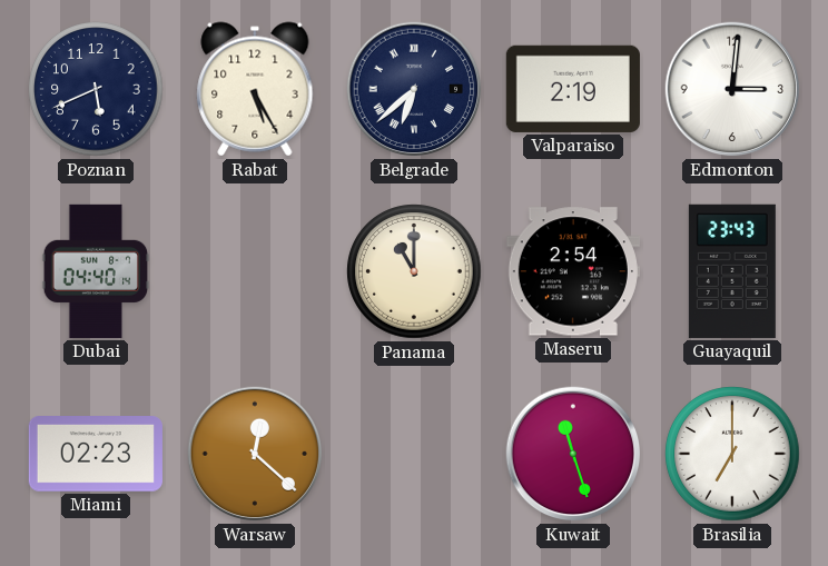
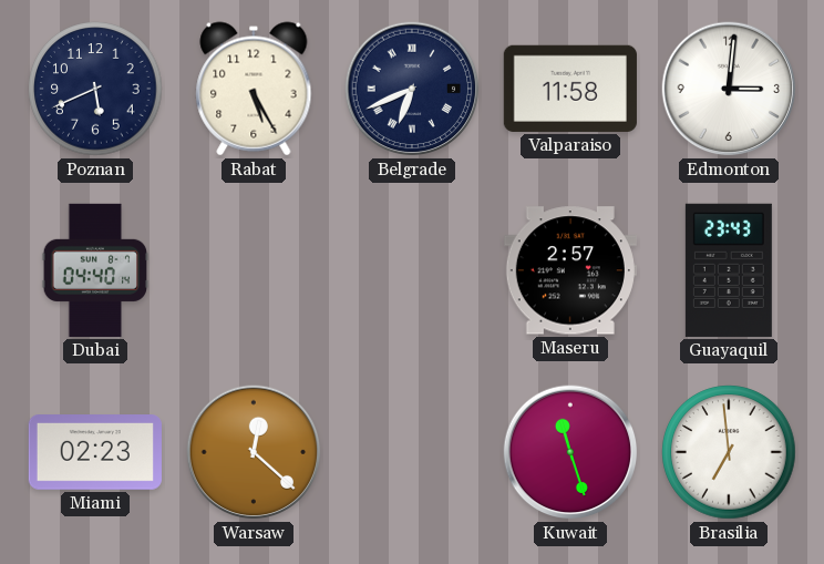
Belgrade: 6:38 -> 6:41
Valparaiso: 2:19 -> 11:58
Panama: 11:00 -> none
Maseru: 2:54 -> 2:57
Brasilia: 7:00 -> 6:59
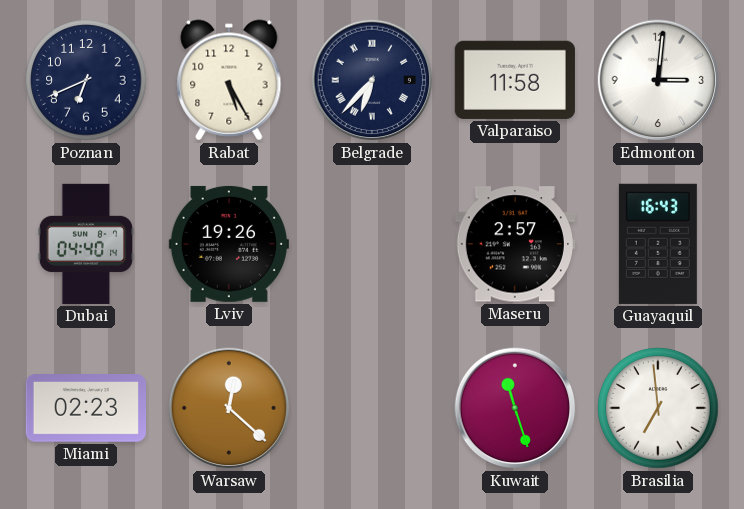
Poznan: 5:41 -> 6:41
Belgrade: 6:41 -> 6:37
Lviv: none -> 19:26
Guayaquil: 23:43 -> 16:43
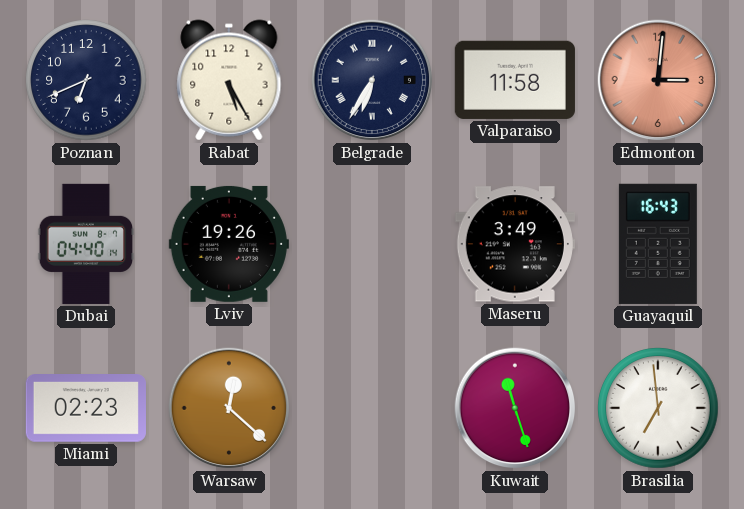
Belgrade: 6:37 -> 6:35
Edmonton dial: white -> salmon
Maseru: 2:57 -> 3:49
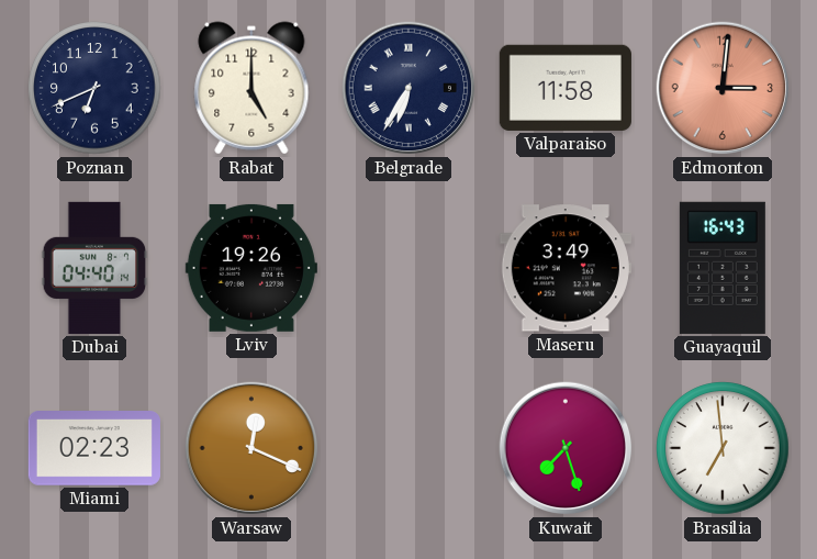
Rabat: 5:25 -> 5:00
Warsaw: 12:22 -> 12:19
Kuwait: 11:27 -> 7:27
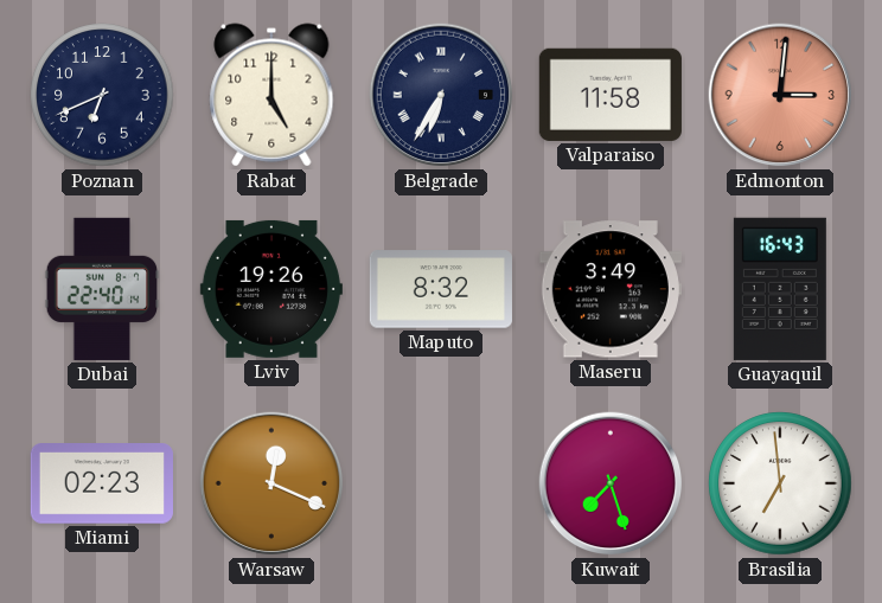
Dubai: 04:40 -> 22:40
Maputo: none -> 8:32
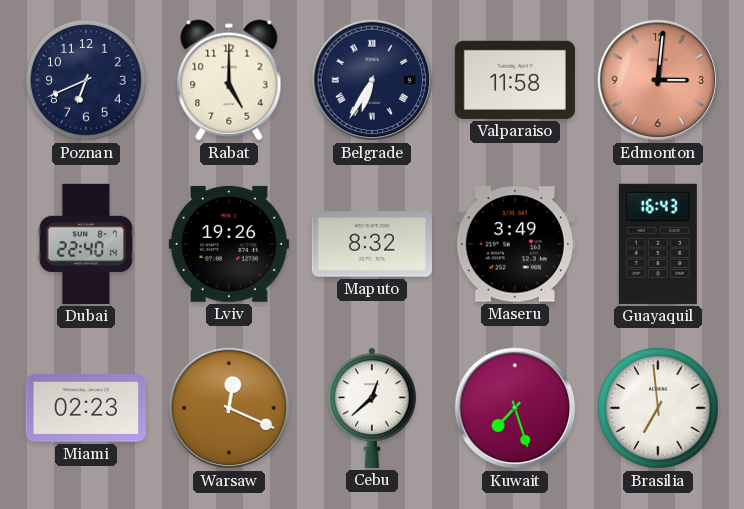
Cebu: none -> 12:38
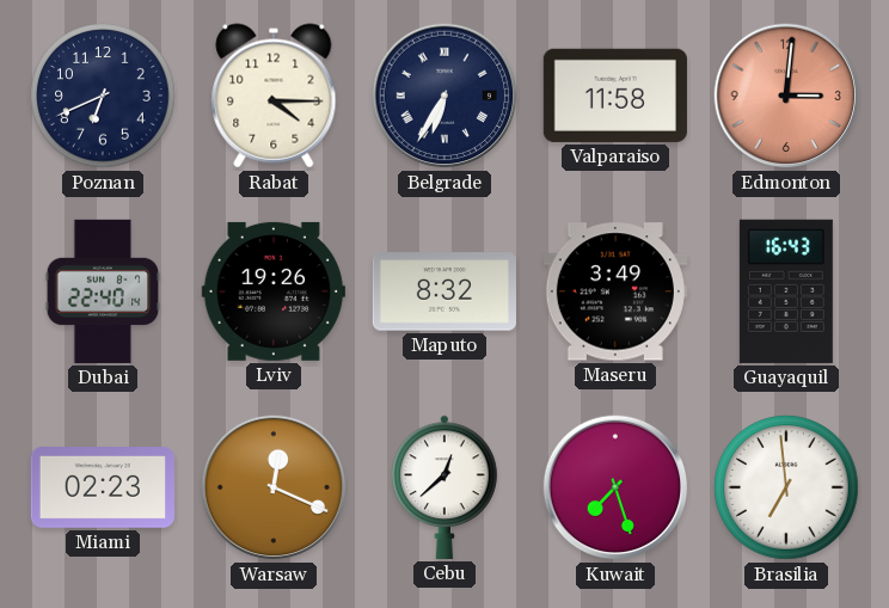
Rabat: 5:00 -> 4:15
